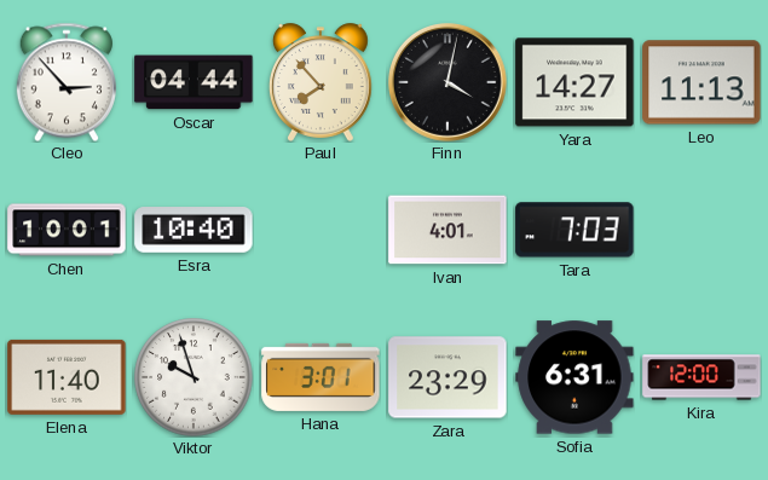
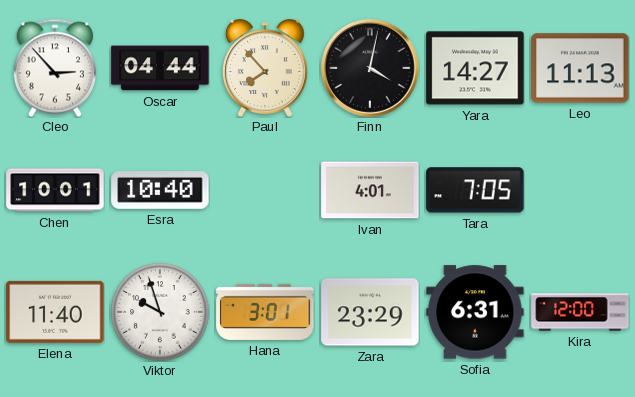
Tara: 7:03 -> 7:05
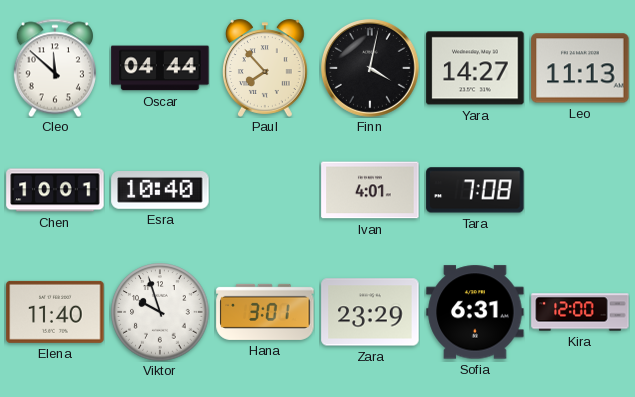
Cleo: 2:53 -> 11:52
Tara: 7:05 -> 7:08
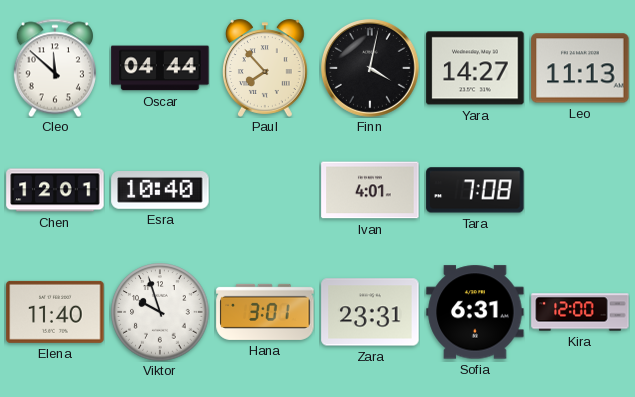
Chen: 10:01 -> 12:01
Zara: 23:29 -> 23:31
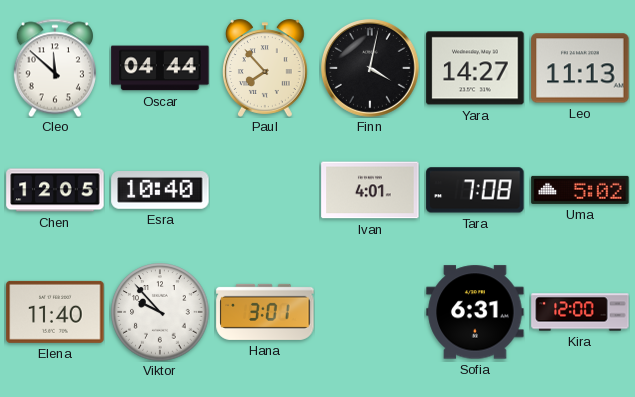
Chen: 12:01 -> 12:05
Uma: none -> 5:02
Viktor: 9:57 -> 9:53
Zara: 23:31 -> none
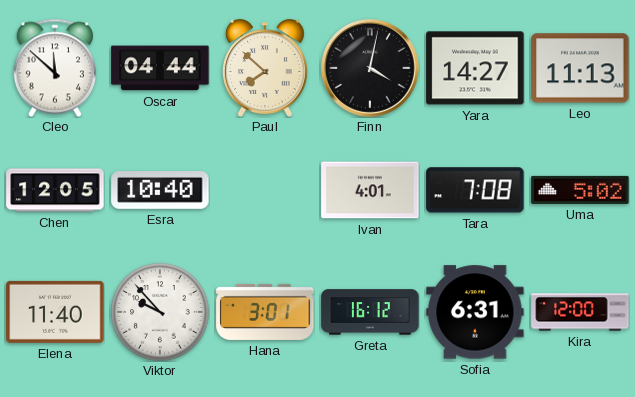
Paul: 7:53 -> 7:52
Greta: none -> 16:12
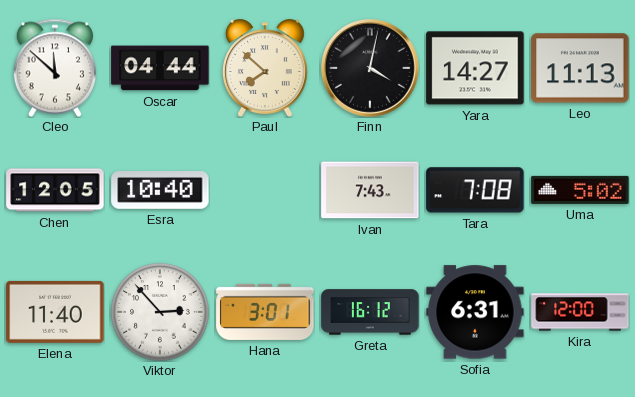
Ivan: 4:01 -> 7:43
Viktor: 9:53 -> 2:53
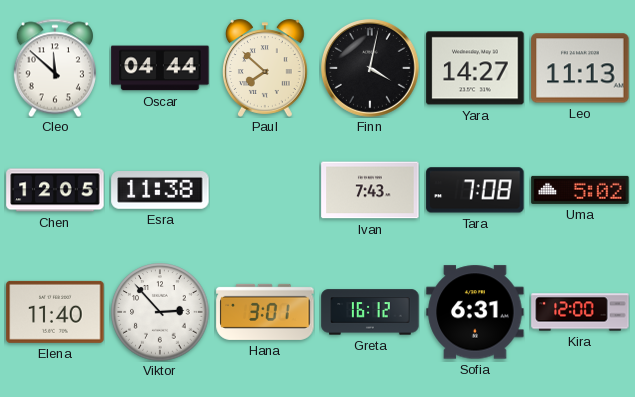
Esra: 10:40 -> 11:38
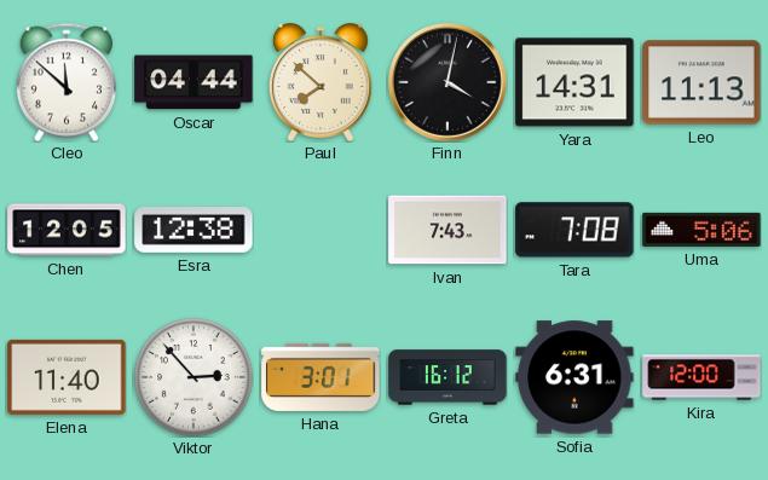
Yara: 14:27 -> 14:31
Esra: 11:38 -> 12:38
Uma: 5:02 -> 5:06
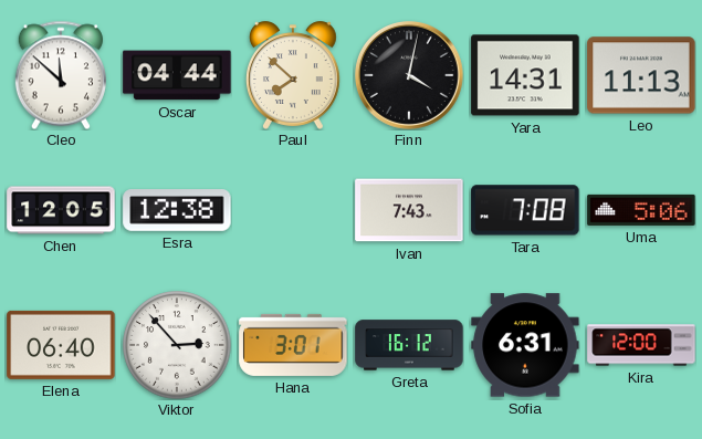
Elena: 11:40 -> 06:40
